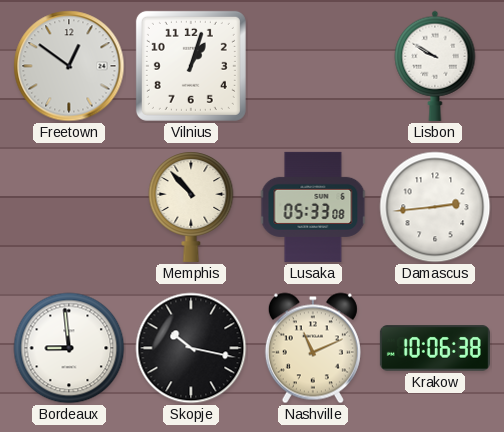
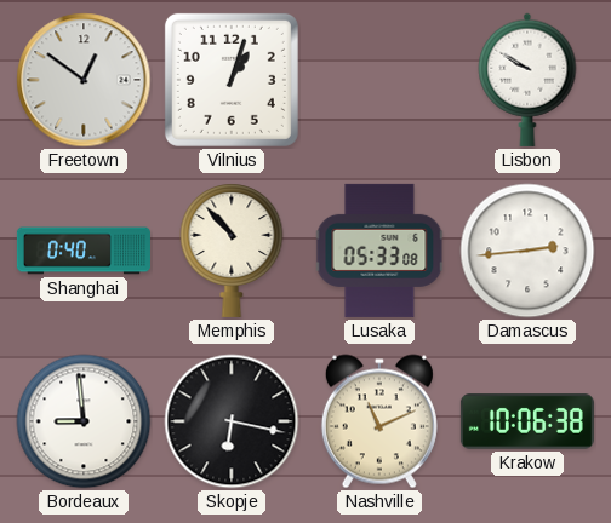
Shanghai: none -> 0:40
Skopje: 10:17 -> 6:17
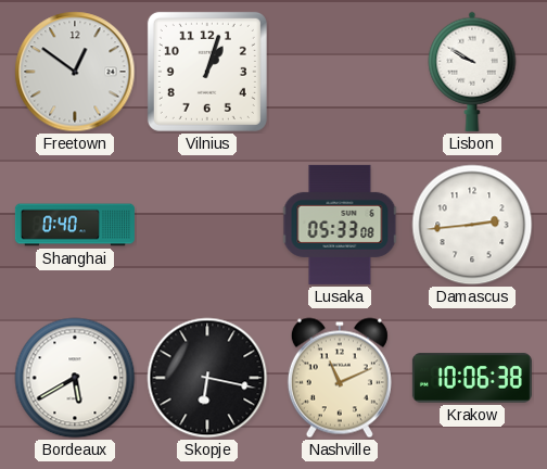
Memphis: 10:53 -> none
Bordeaux: 8:59 -> 5:40
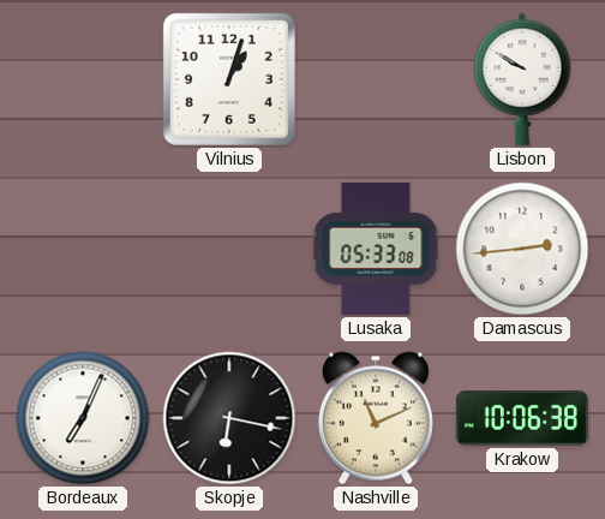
Freetown: 12:51 -> none
Shanghai: 0:40 -> none
Bordeaux: 5:40 -> 7:04
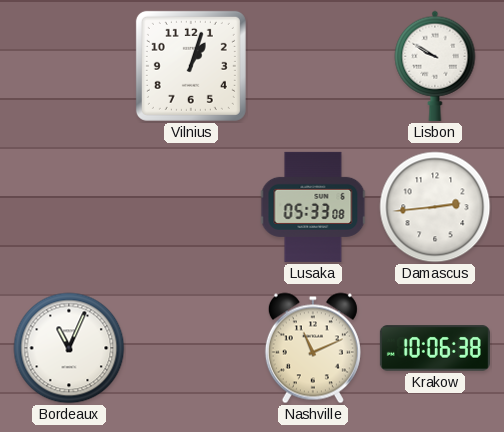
Bordeaux: 7:04 -> 11:04
Skopje: 6:17 -> none
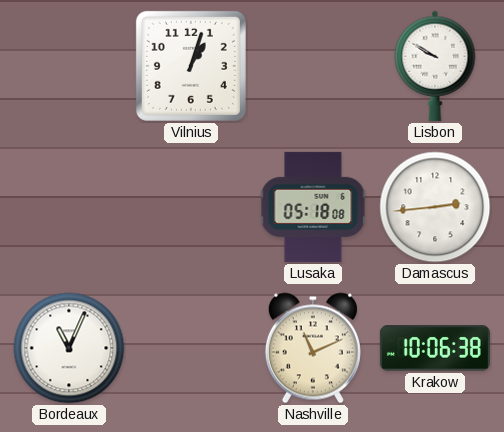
Lusaka: 05:33 -> 05:18
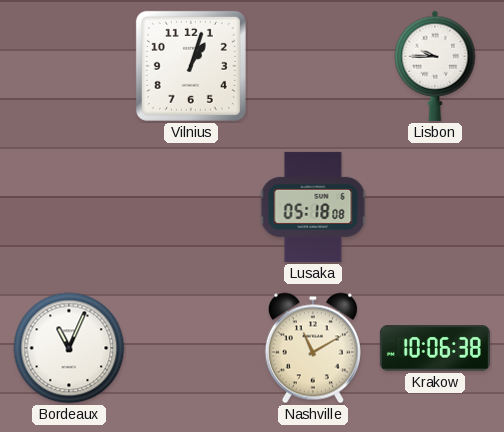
Lisbon: 9:50 -> 9:45
Damascus: 2:44 -> none
Nashville: 11:11 -> 11:10
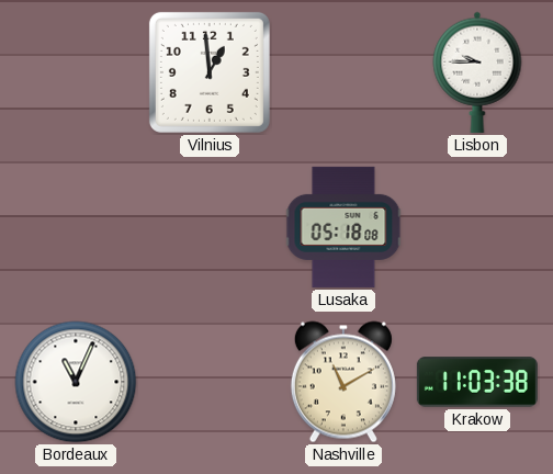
Vilnius: 1:03 -> 12:59
Krakow: 10:06 -> 11:03
